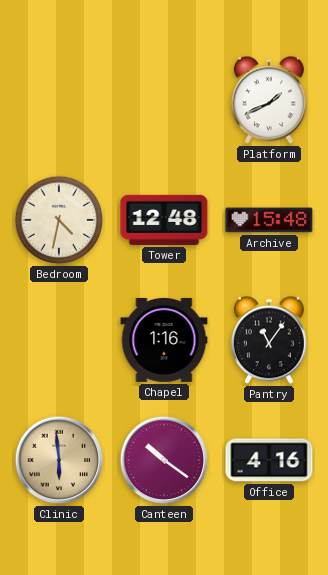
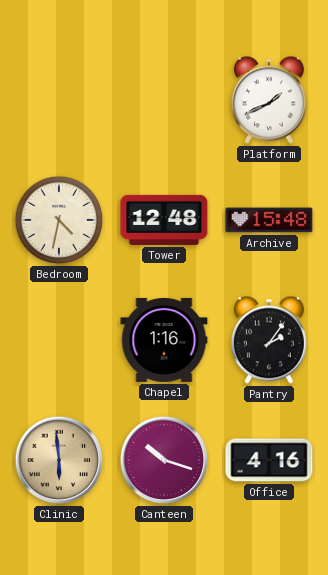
Pantry: 11:06 -> 2:06
Canteen: 10:21 -> 10:18
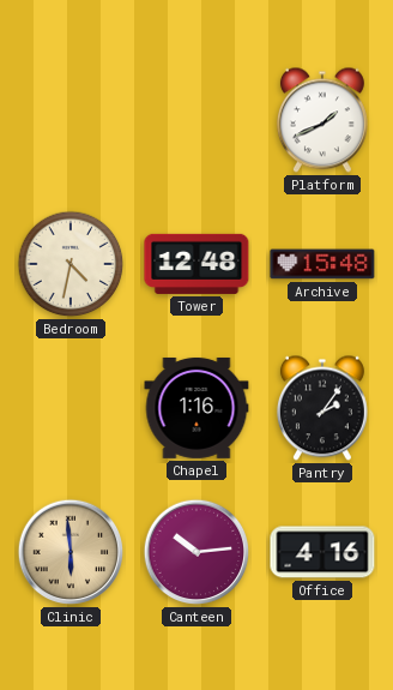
Canteen: 10:18 -> 10:14
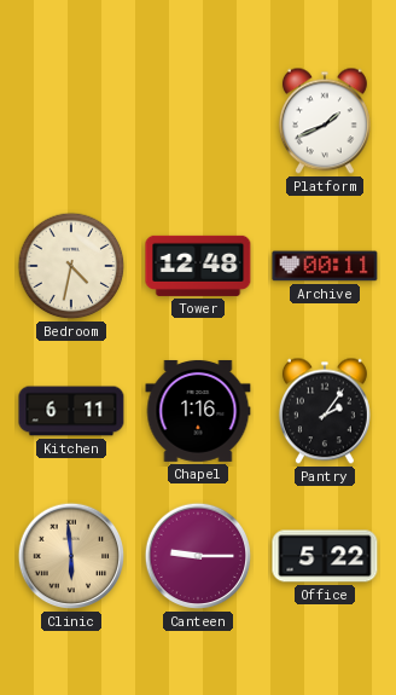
Archive: 15:48 -> 00:11
Kitchen: none -> 6:11
Canteen: 10:14 -> 9:15
Office: 4:16 -> 5:22
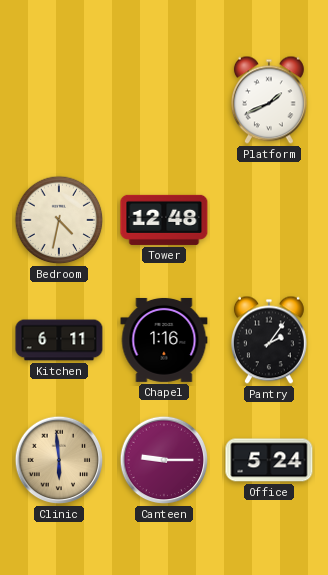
Archive: 00:11 -> none
Office: 5:22 -> 5:24
